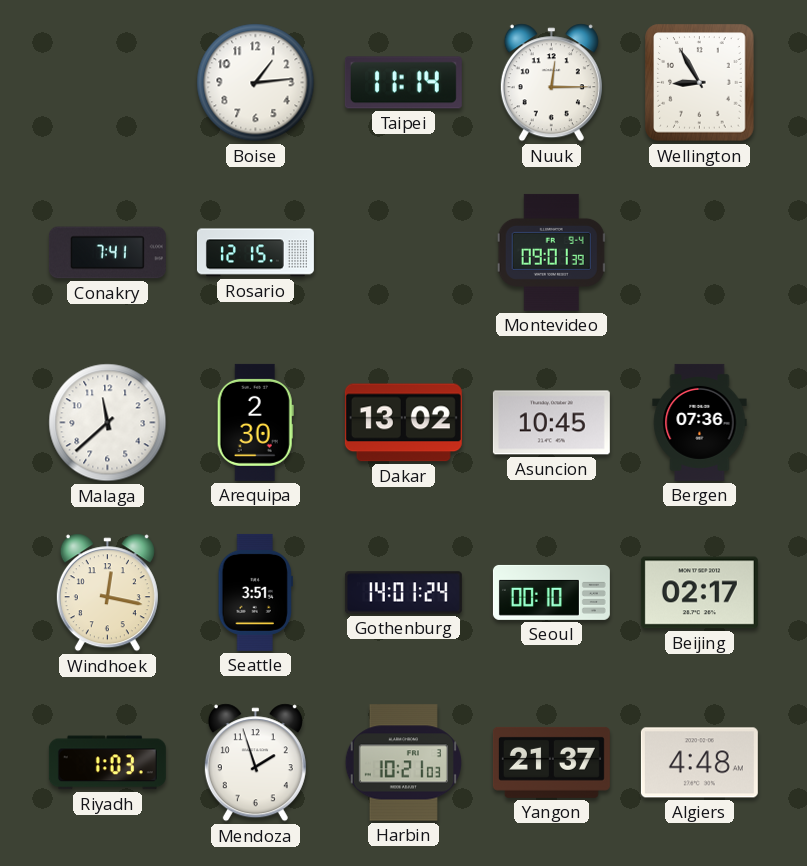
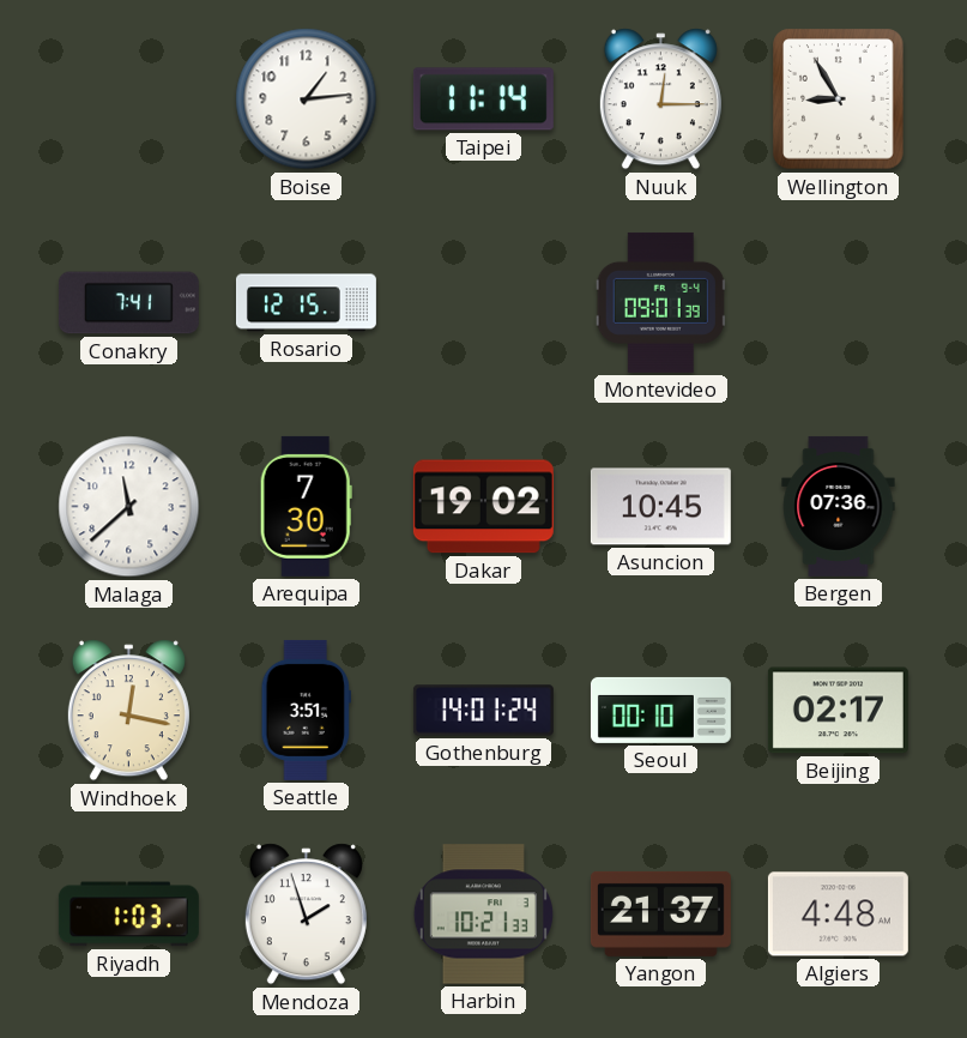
Arequipa: 2:30 -> 7:30
Dakar: 13:02 -> 19:02
Harbin: 10:21:03 -> 10:21:33
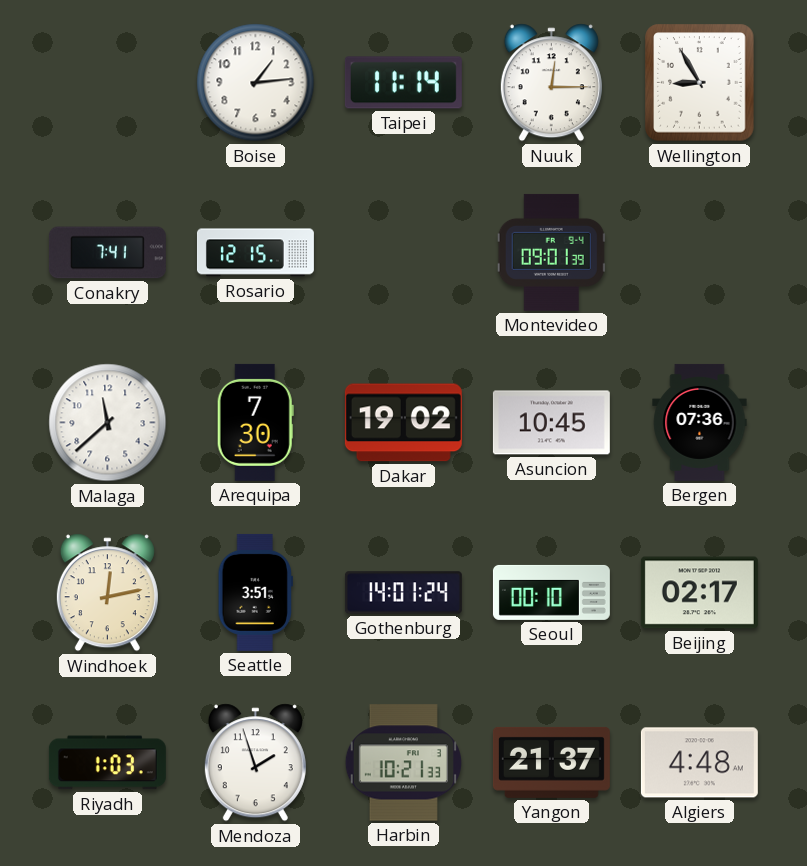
Windhoek: 12:17 -> 12:13
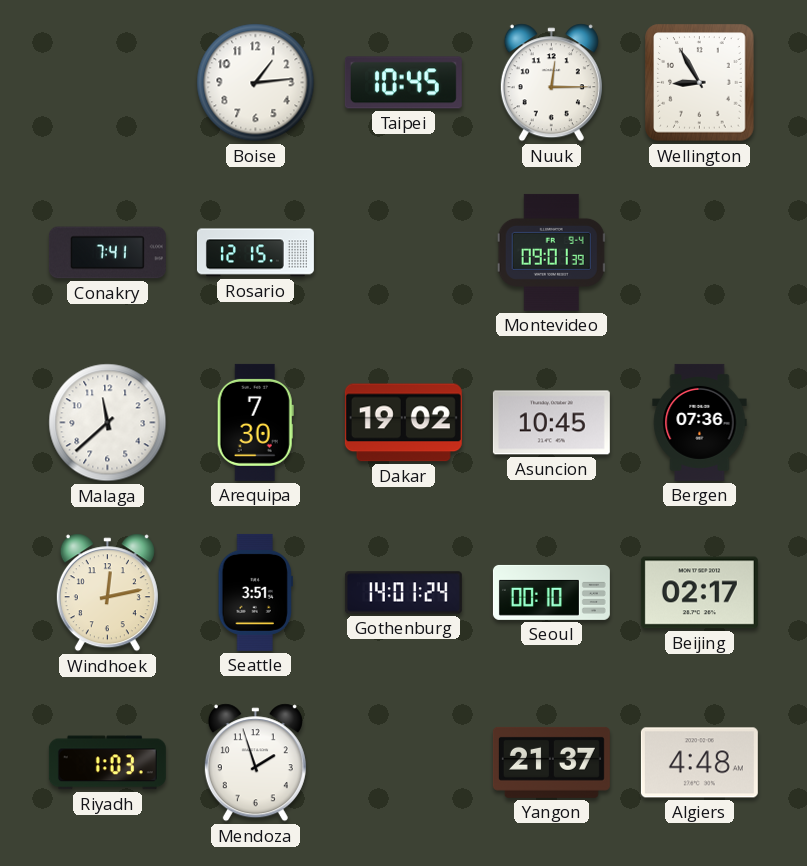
Taipei: 11:14 -> 10:45
Harbin: 10:21 -> none
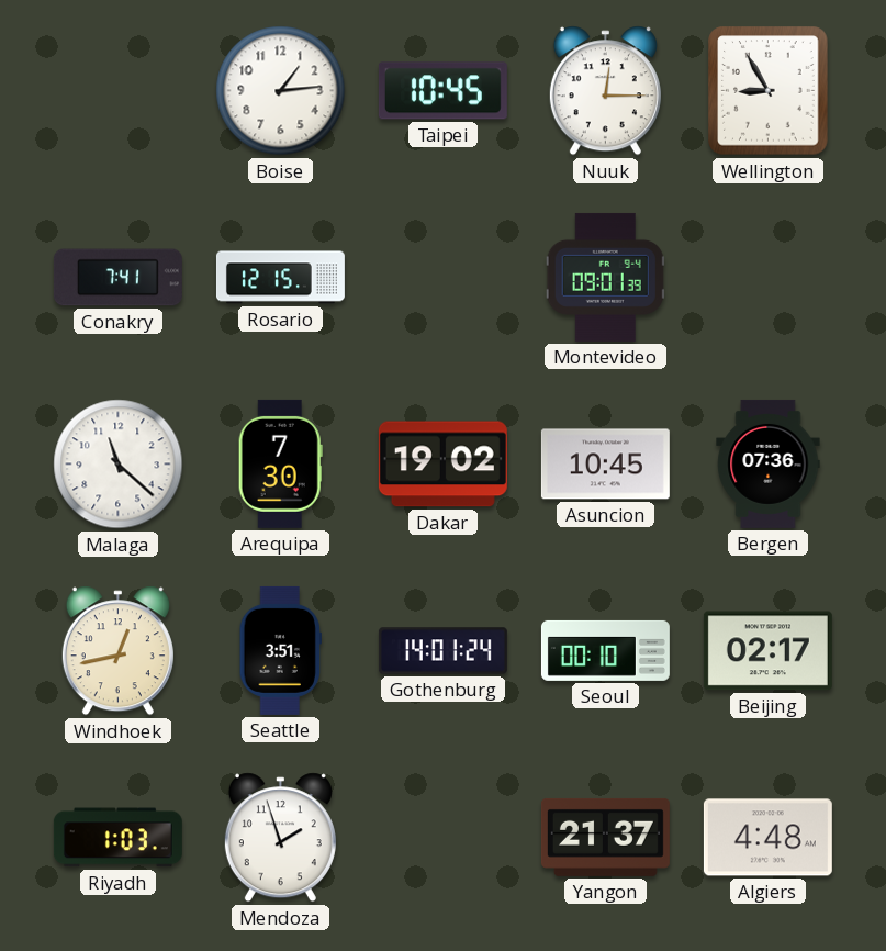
Malaga: 11:38 -> 11:22
Windhoek: 12:13 -> 12:43
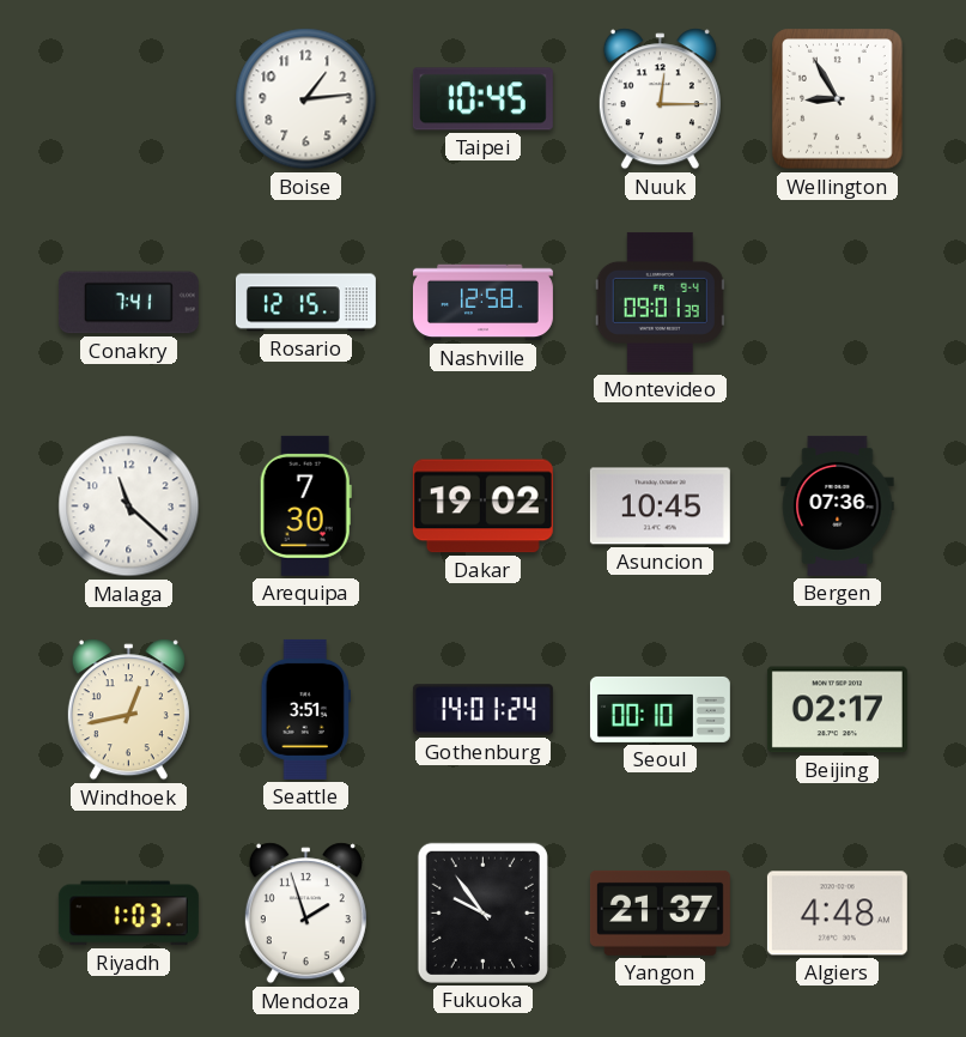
Nashville: none -> 12:58
Fukuoka: none -> 9:54
